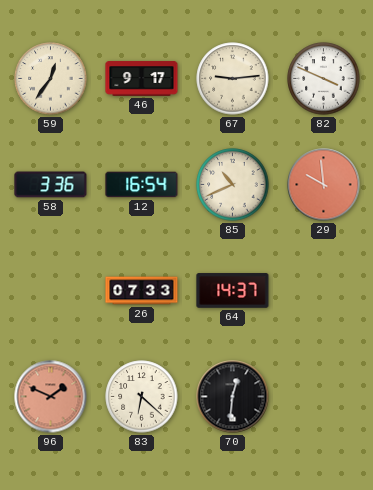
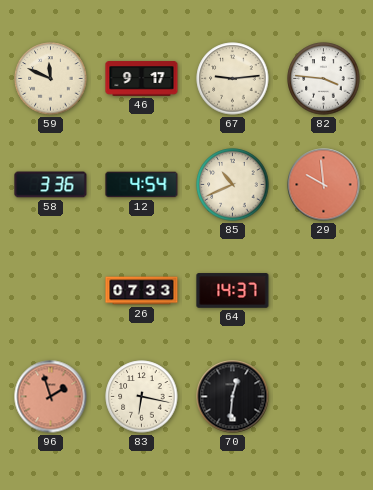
59: 12:36 -> 11:49
82: 3:49 -> 3:46
12: 16:54 -> 4:54
96: 1:49 -> 1:57
83: 6:22 -> 6:17
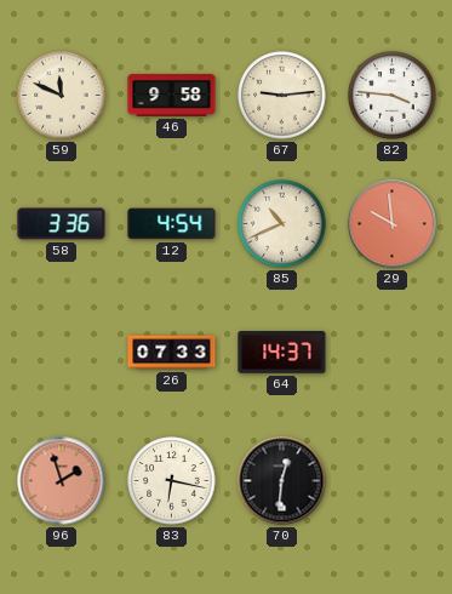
46: 9:17 -> 9:58
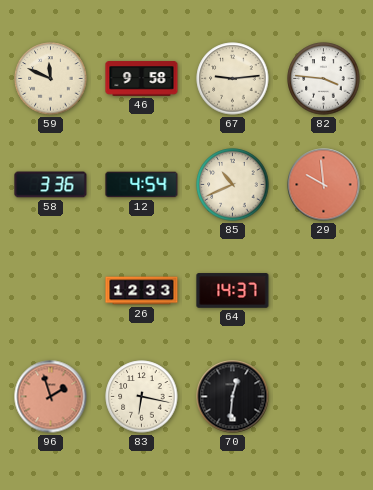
26: 07:33 -> 12:33
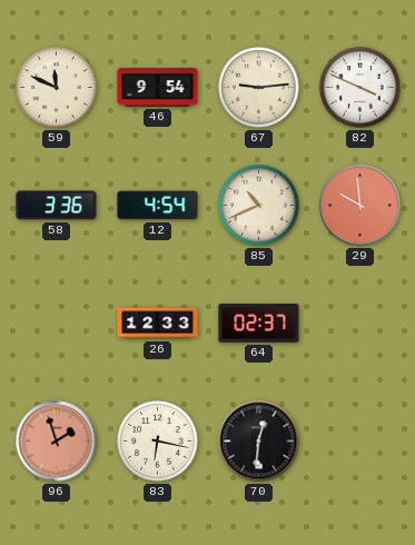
46: 9:58 -> 9:54
82: 3:46 -> 3:49
64: 14:37 -> 02:37
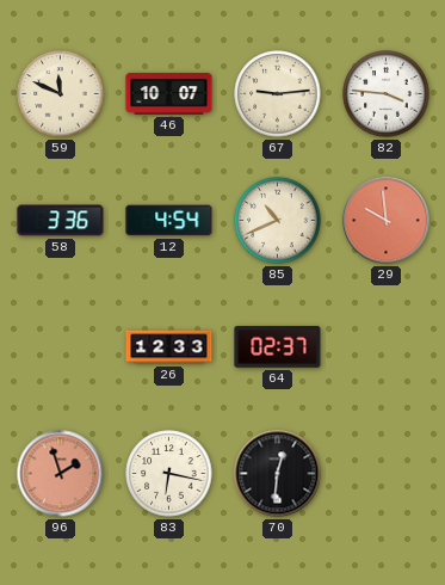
46: 9:54 -> 10:07
82: 3:49 -> 3:46
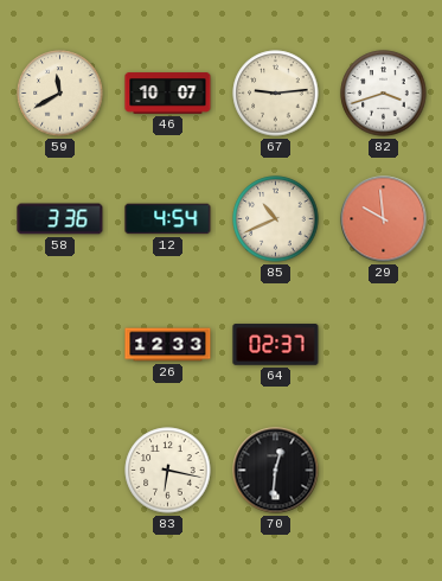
59: 11:49 -> 11:40
82: 3:46 -> 3:42
96: 1:57 -> none
